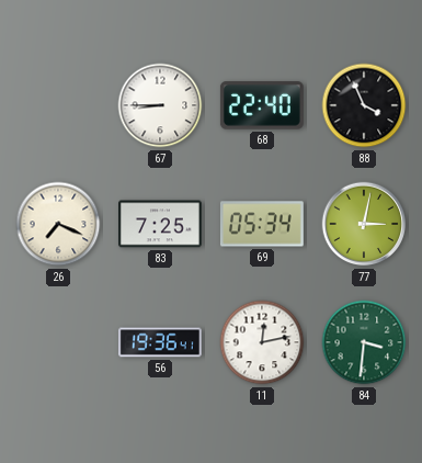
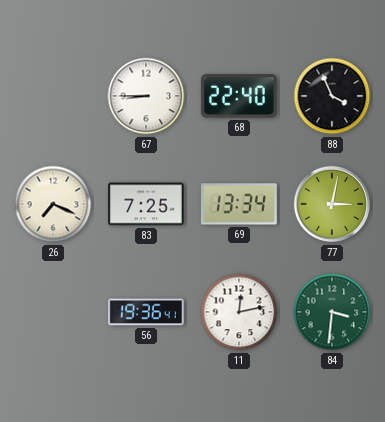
69: 05:34 -> 13:34
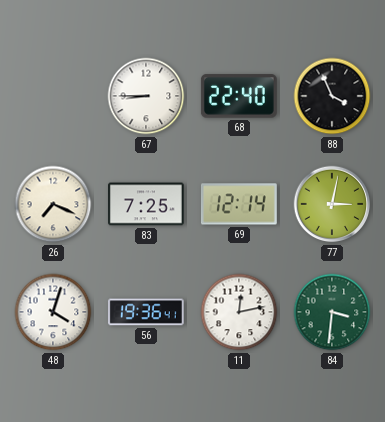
69: 13:34 -> 12:14
48: none -> 4:03
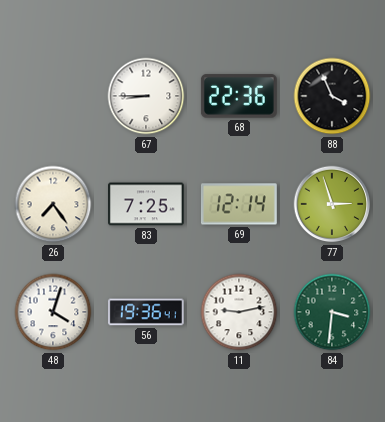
68: 22:40 -> 22:36
26: 7:19 -> 7:24
77: 3:02 -> 2:57
11: 12:13 -> 9:13
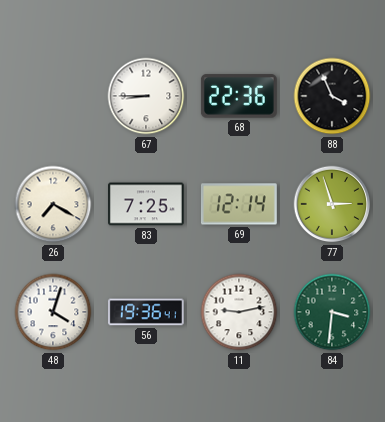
26: 7:24 -> 7:20
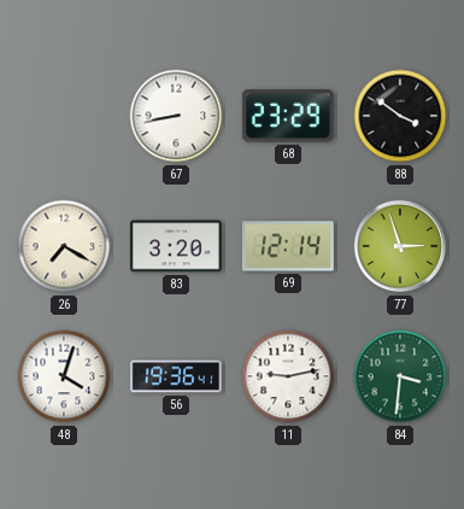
67: 8:45 -> 8:43
68: 22:36 -> 23:29
88: 3:56 -> 3:51
83: 7:25 -> 3:20
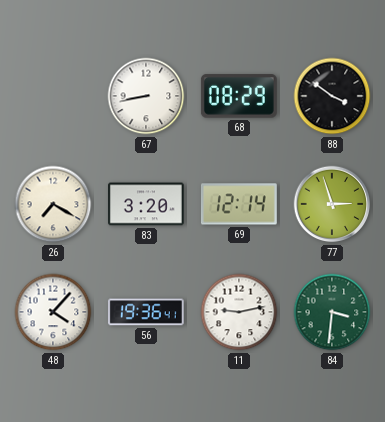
68: 23:29 -> 08:29
48: 4:03 -> 4:07
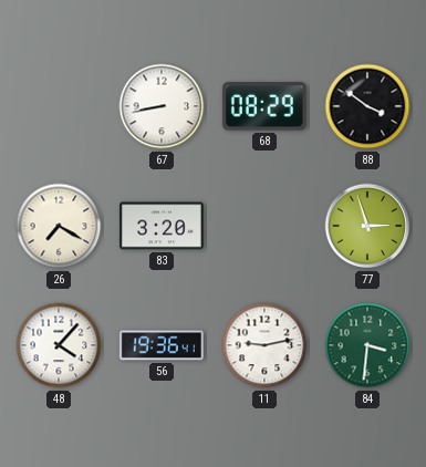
69: 12:14 -> none
